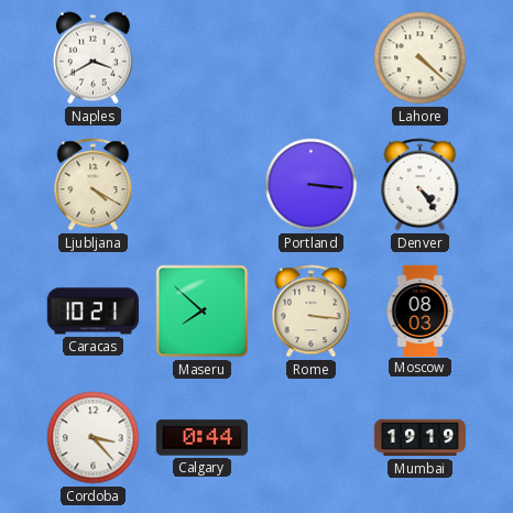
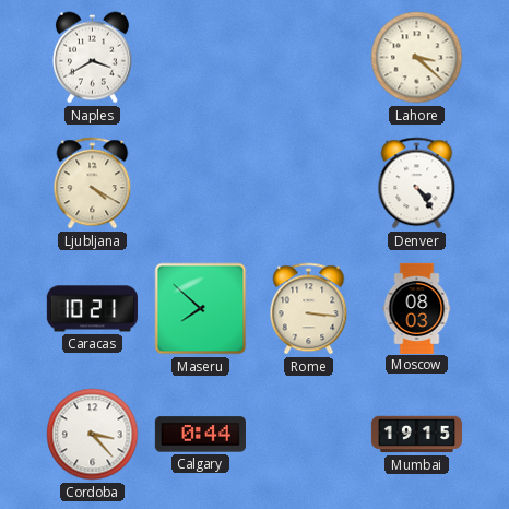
Lahore: 4:22 -> 3:22
Portland: 3:16 -> none
Mumbai: 19:19 -> 19:15
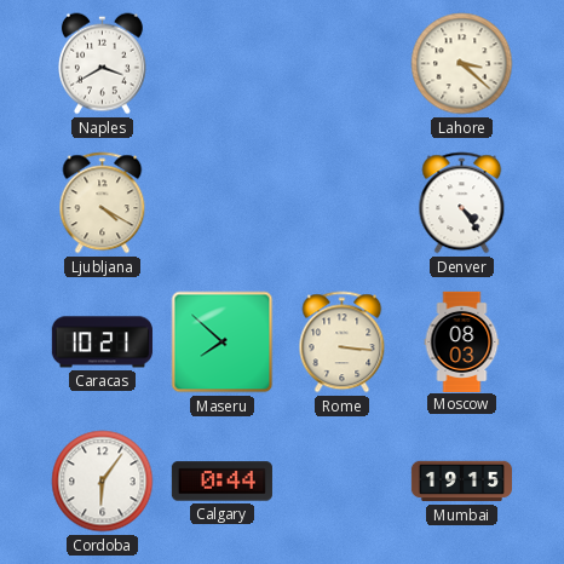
Cordoba: 3:23 -> 6:06
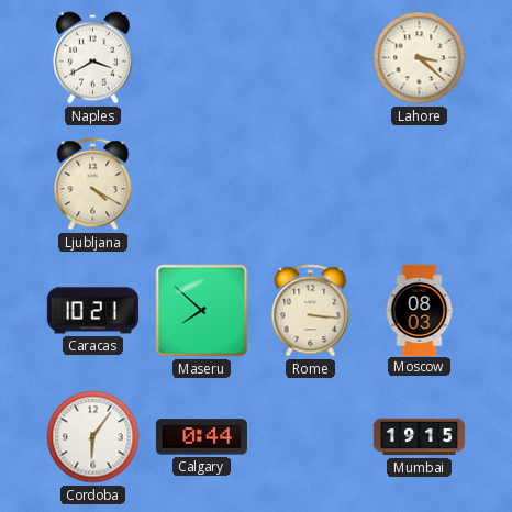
Denver: 4:24 -> none
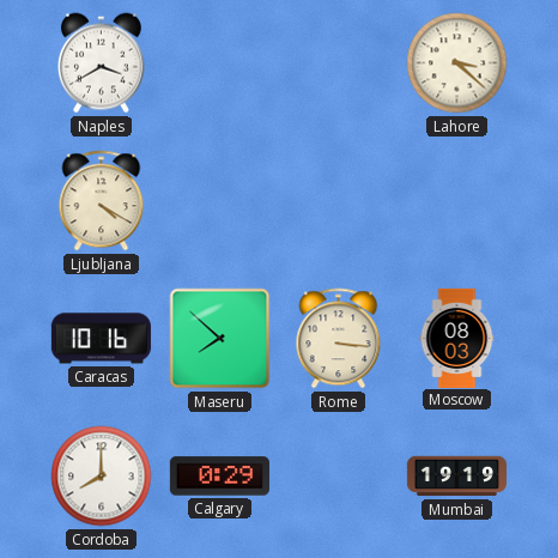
Caracas: 10:21 -> 10:16
Cordoba: 6:06 -> 8:00
Calgary: 0:44 -> 0:29
Mumbai: 19:15 -> 19:19
